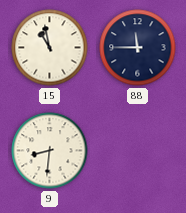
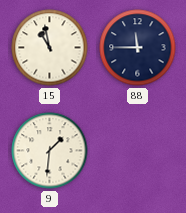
9: 8:31 -> 1:31
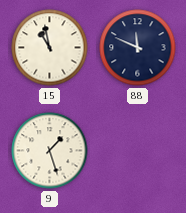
88: 11:45 -> 11:49
9: 1:31 -> 1:27
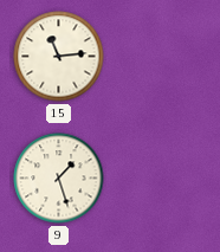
15: 10:58 -> 11:14
88: 11:49 -> none
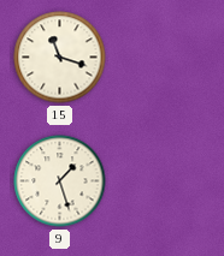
15: 11:14 -> 11:18
